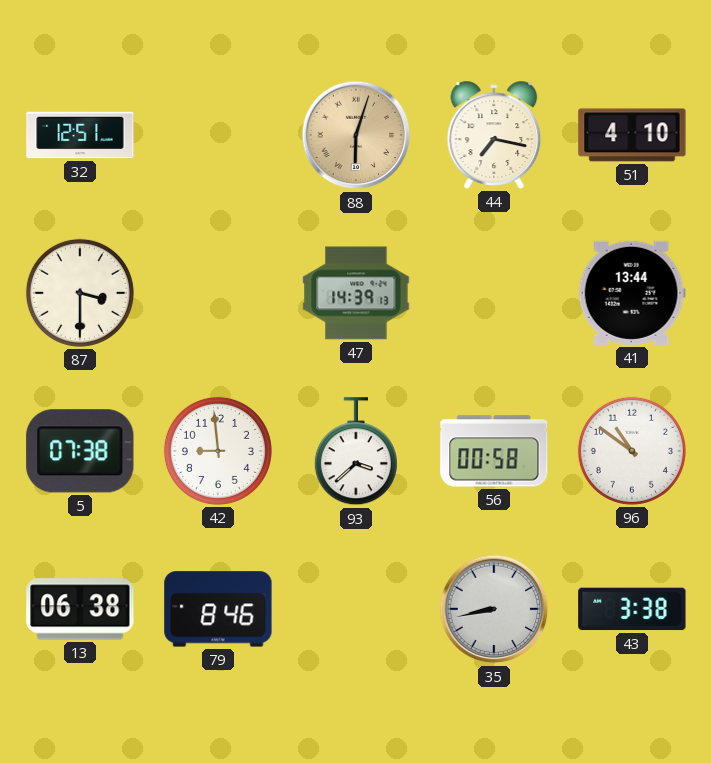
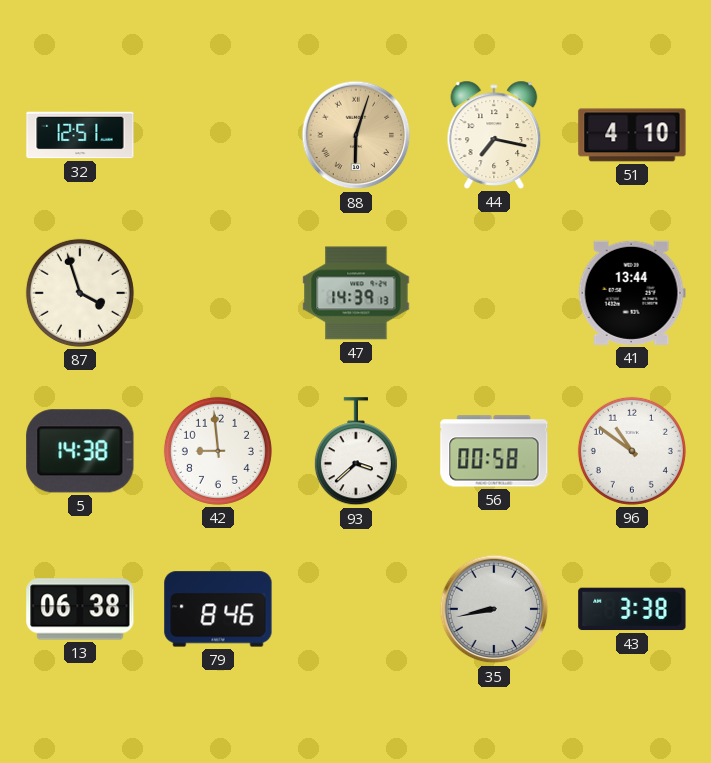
87: 3:30 -> 3:57
5: 07:38 -> 14:38
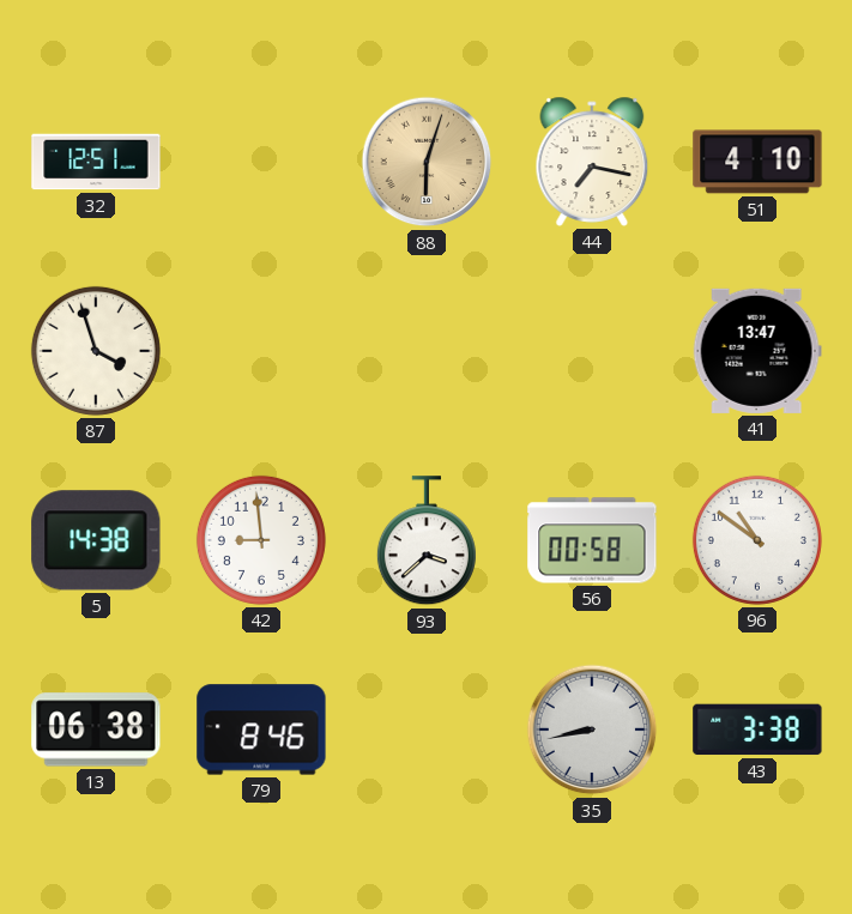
47: 14:39 -> none
41: 13:44 -> 13:47
